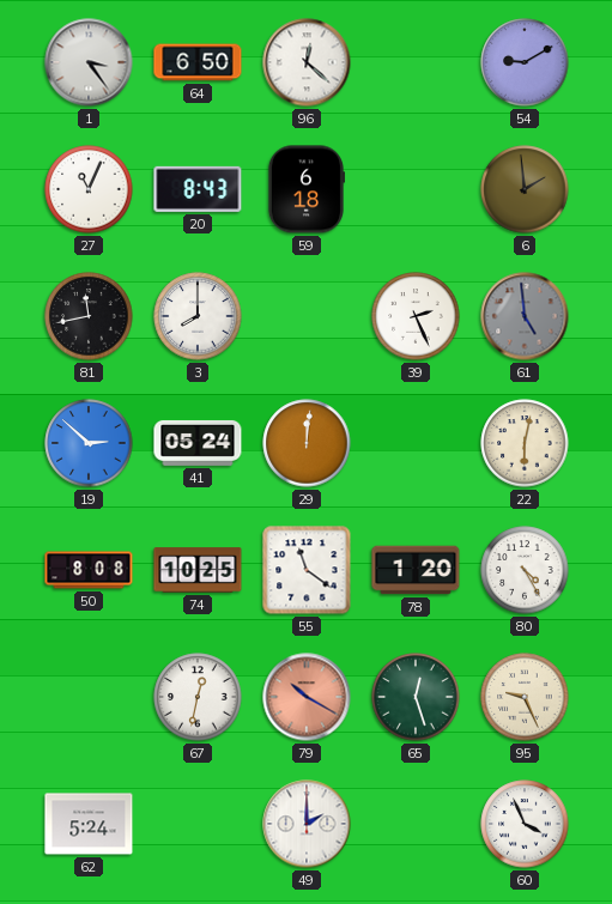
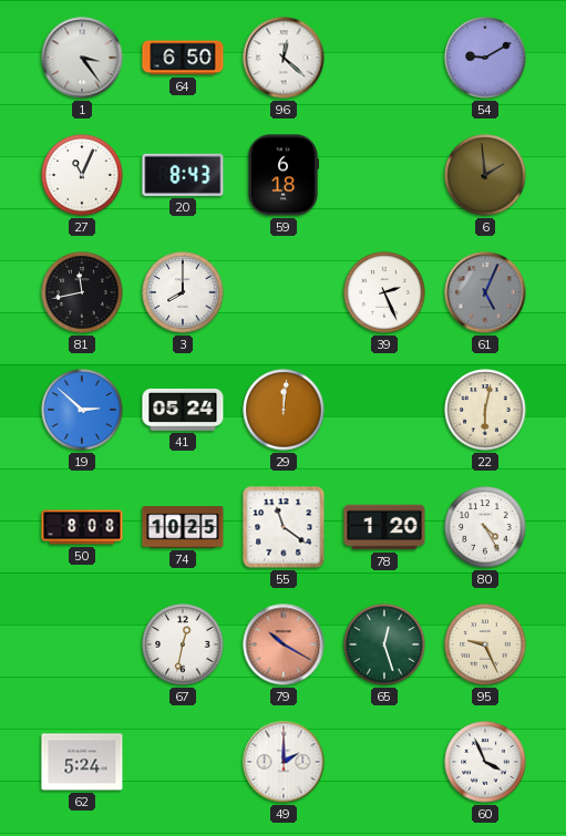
61: 4:59 -> 5:04
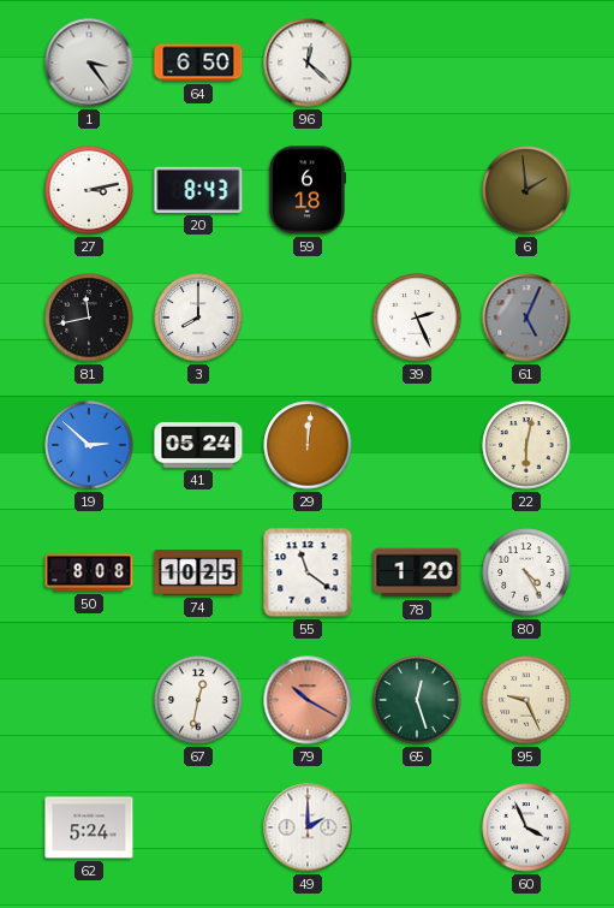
54: 9:10 -> none
27: 11:04 -> 3:13
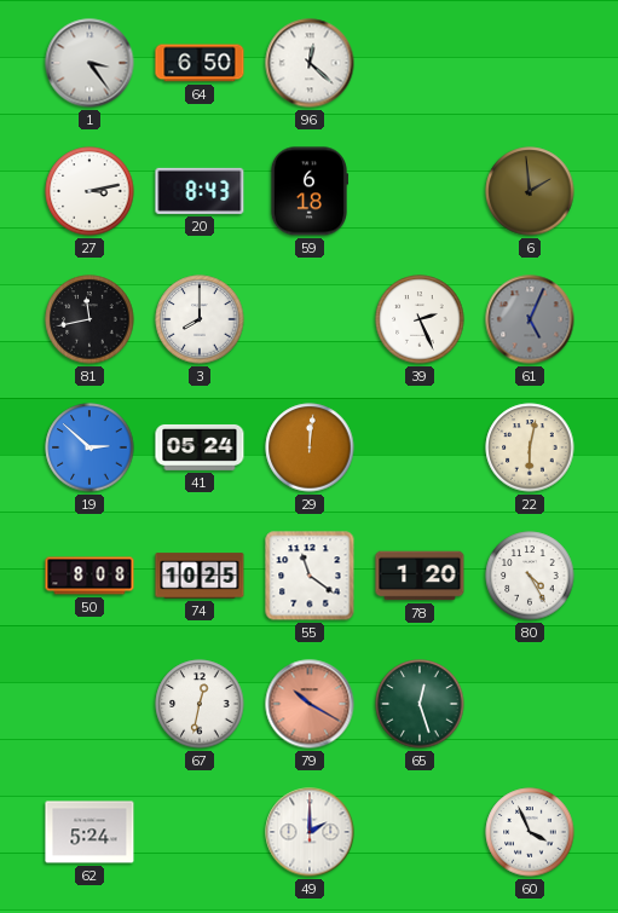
95: 9:26 -> none
